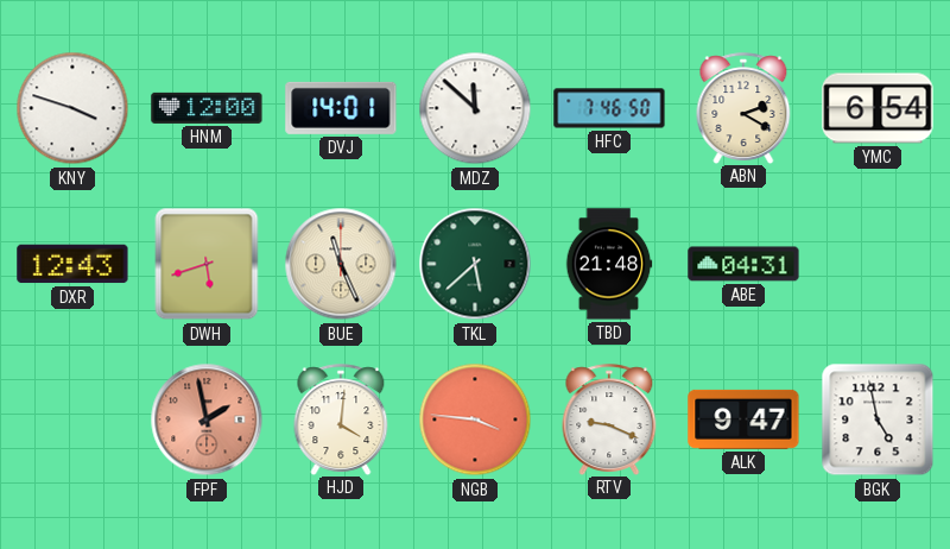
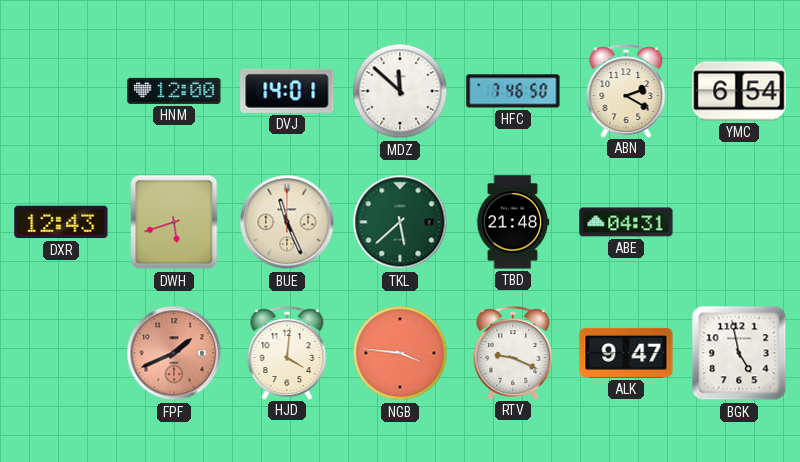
KNY: 3:48 -> none
FPF: 1:58 -> 1:41
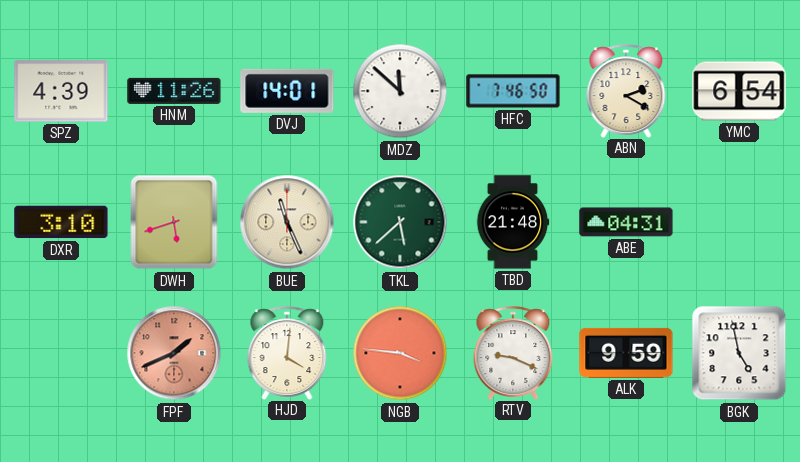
SPZ: none -> 4:39
HNM: 12:00 -> 11:26
DXR: 12:43 -> 3:10
ALK: 9:47 -> 9:59
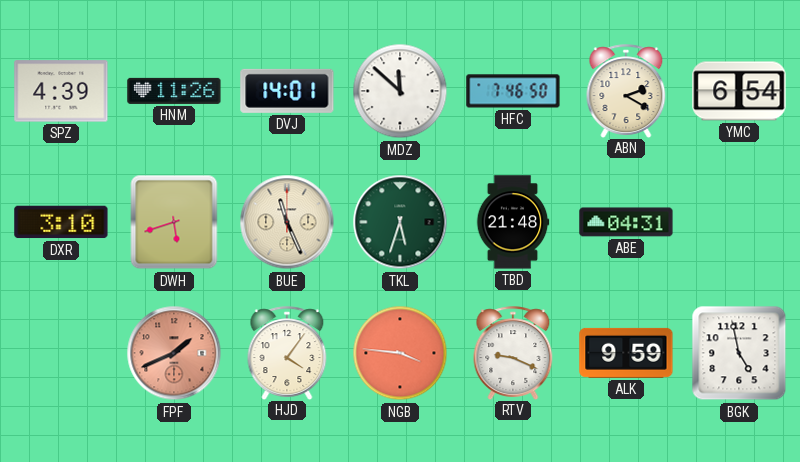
TKL: 5:38 -> 5:33
HJD: 4:01 -> 4:06
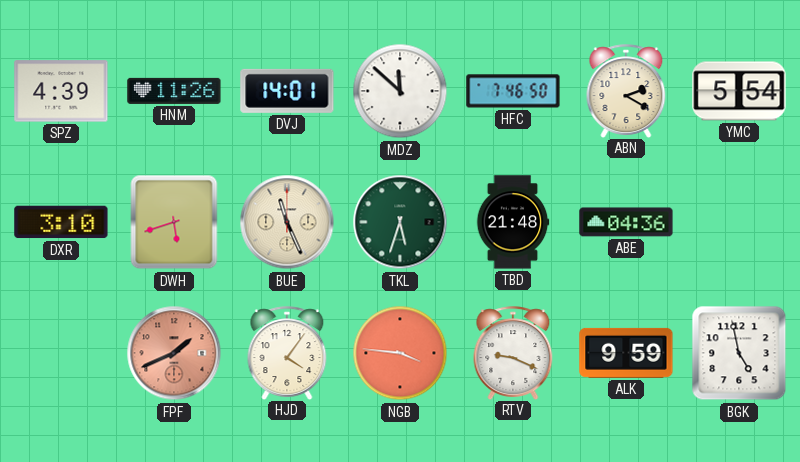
YMC: 6:54 -> 5:54
ABE: 04:31 -> 04:36
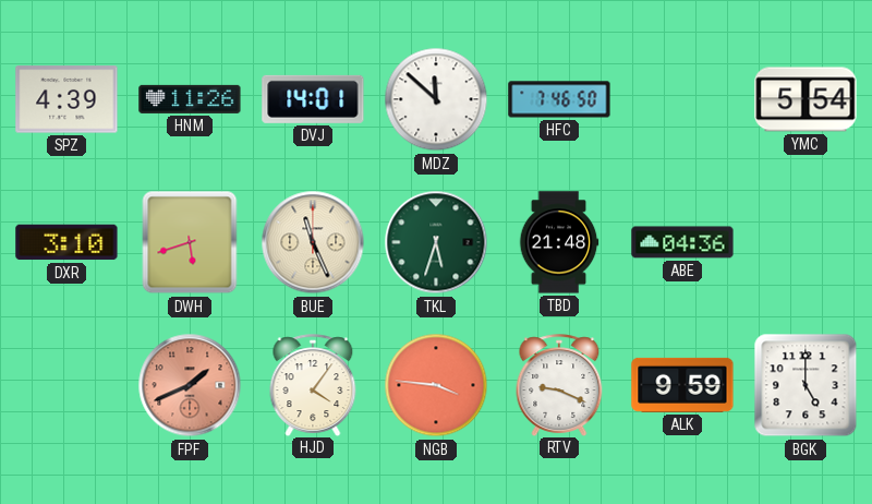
ABN: 2:20 -> none
BGK: 4:58 -> 5:00
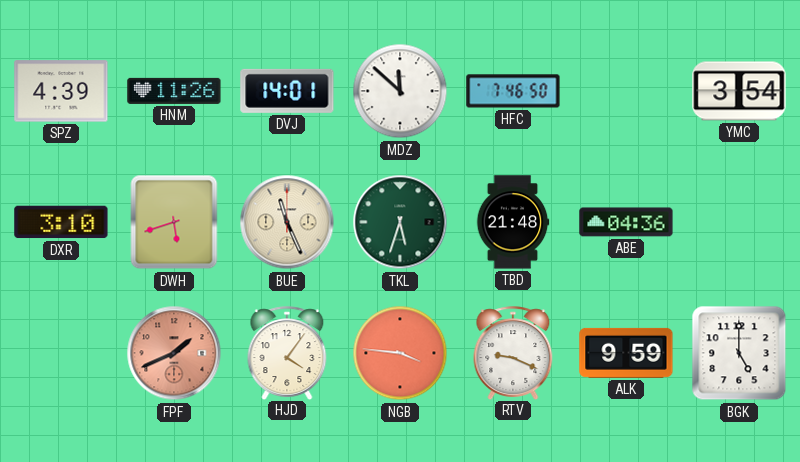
YMC: 5:54 -> 3:54
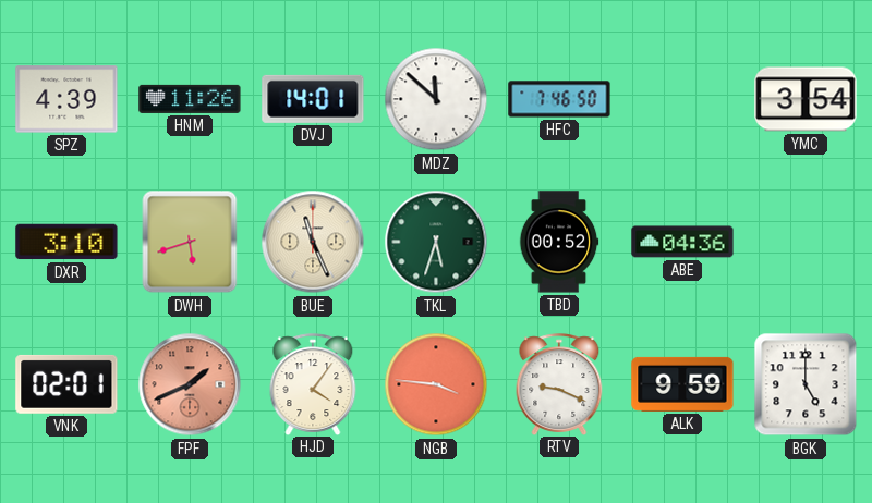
TBD: 21:48 -> 00:52
VNK: none -> 02:01
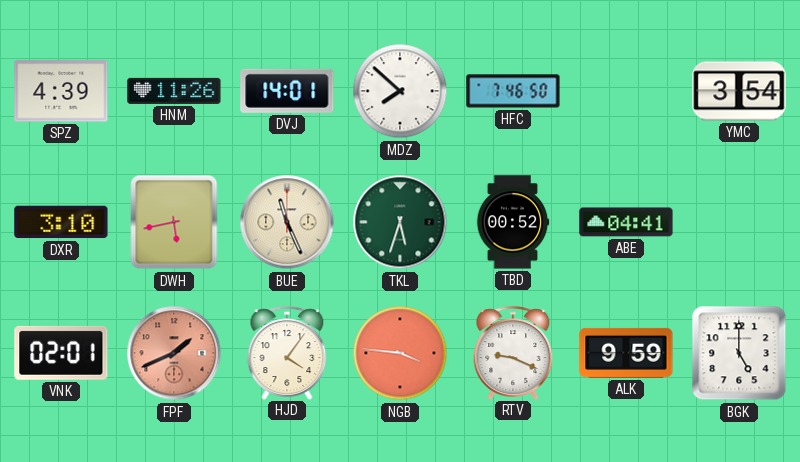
MDZ: 11:52 -> 7:52
DWH: 5:42 -> 5:43
ABE: 04:36 -> 04:41
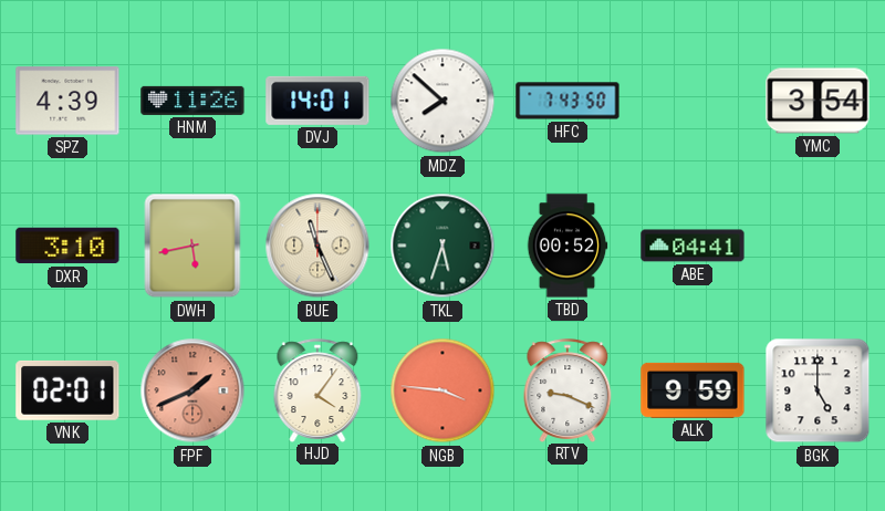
HFC: 7:46 -> 7:43
